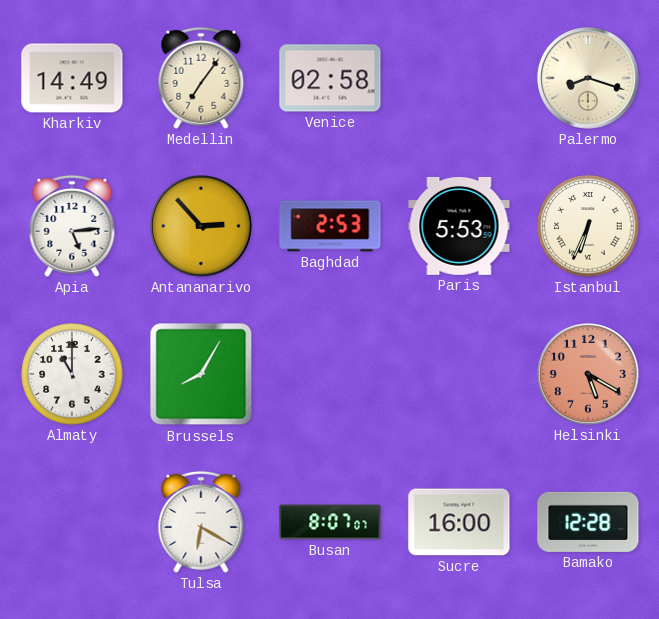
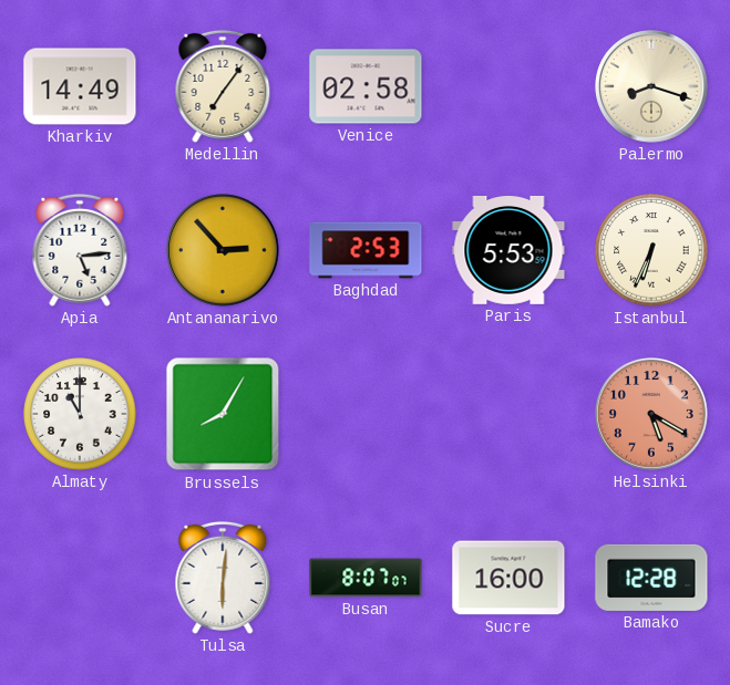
Tulsa: 6:20 -> 6:01
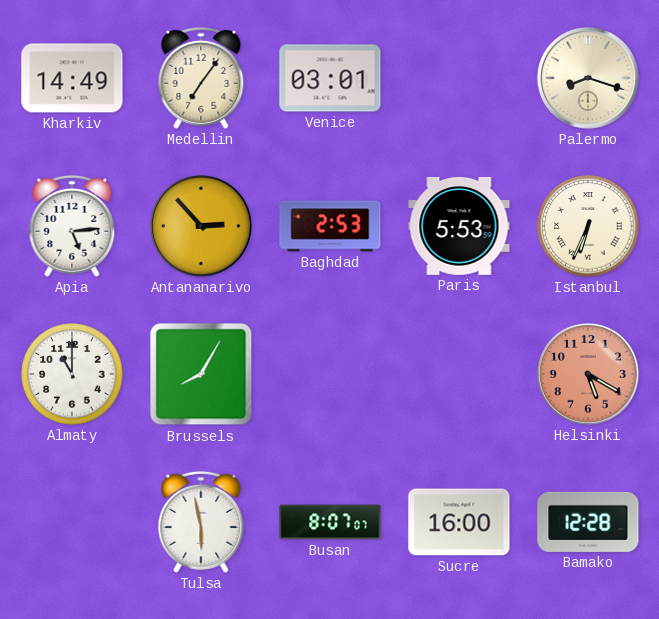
Venice: 02:58 -> 03:01
Tulsa: 6:01 -> 5:58
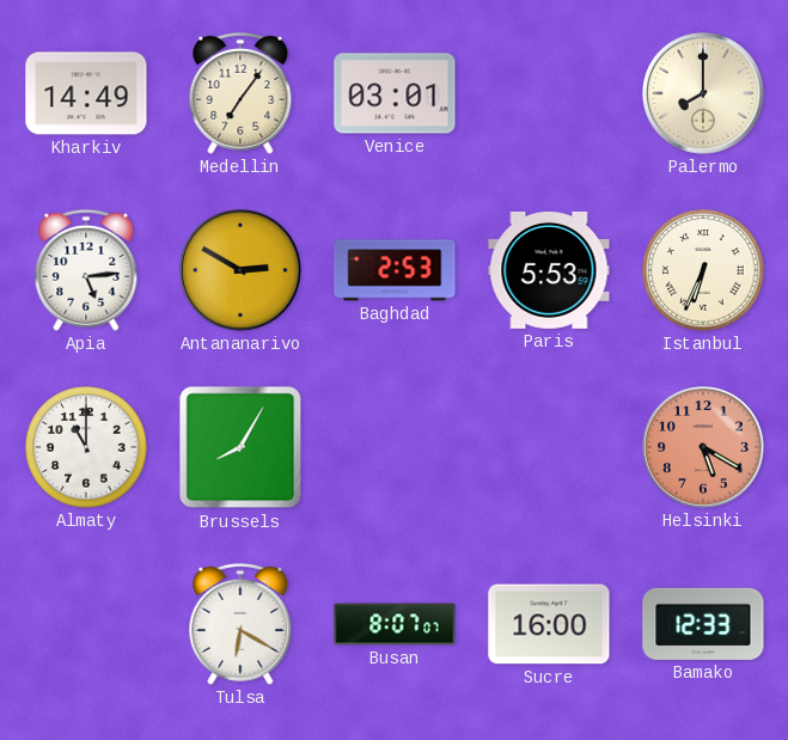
Palermo: 8:18 -> 8:00
Antananarivo: 2:53 -> 2:50
Tulsa: 5:58 -> 6:20
Bamako: 12:28 -> 12:33
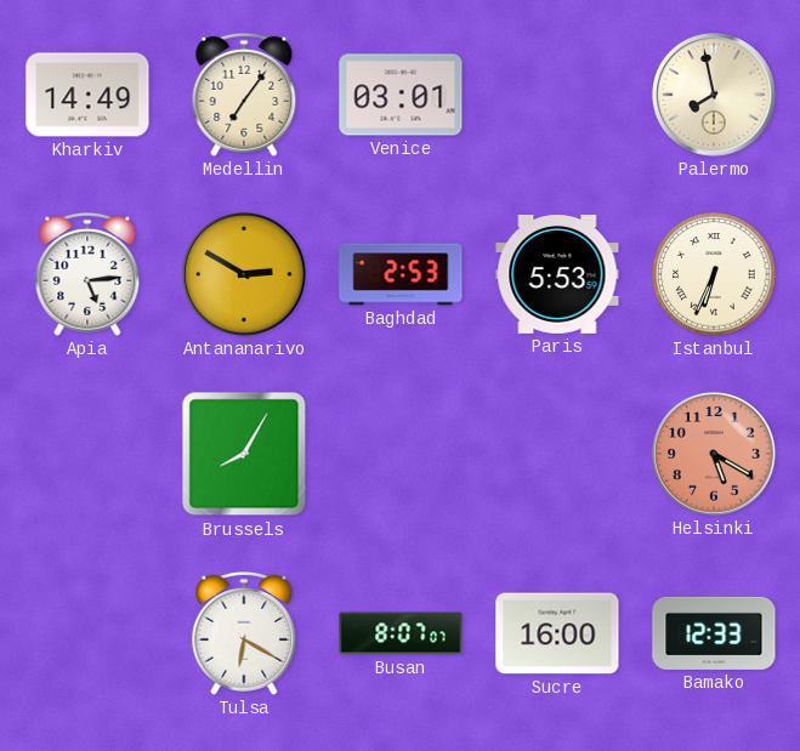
Palermo: 8:00 -> 7:58
Almaty: 11:00 -> none
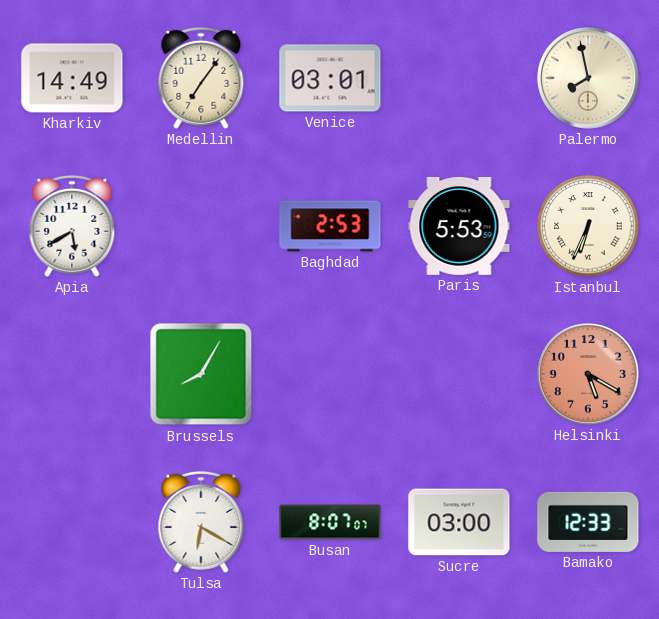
Apia: 5:14 -> 5:40
Antananarivo: 2:50 -> none
Sucre: 16:00 -> 03:00
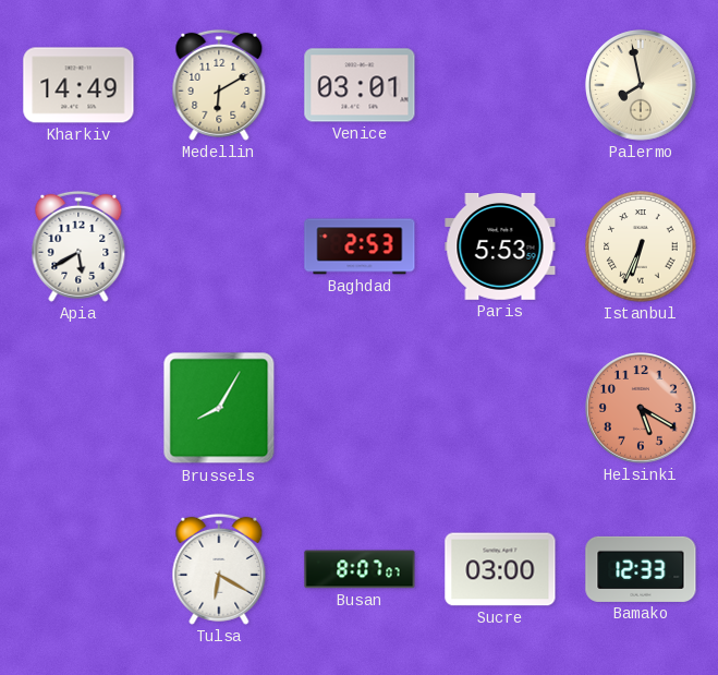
Medellin: 7:06 -> 6:10
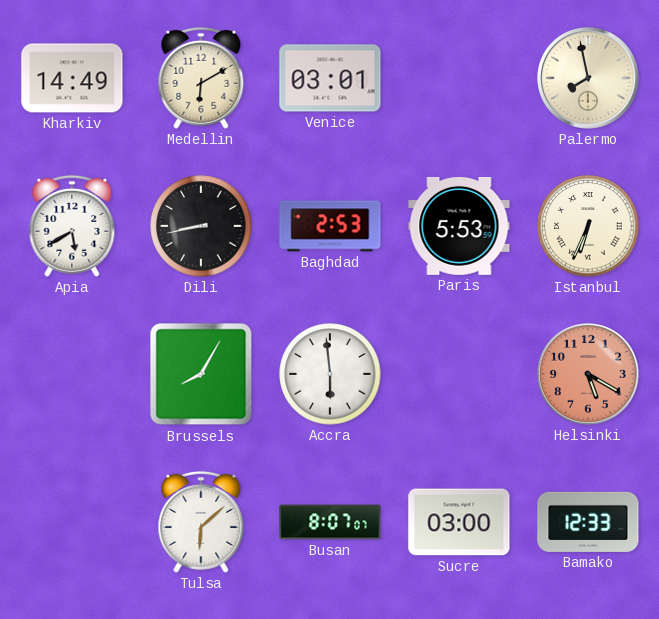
Dili: none -> 8:43
Accra: none -> 5:59
Tulsa: 6:20 -> 6:08
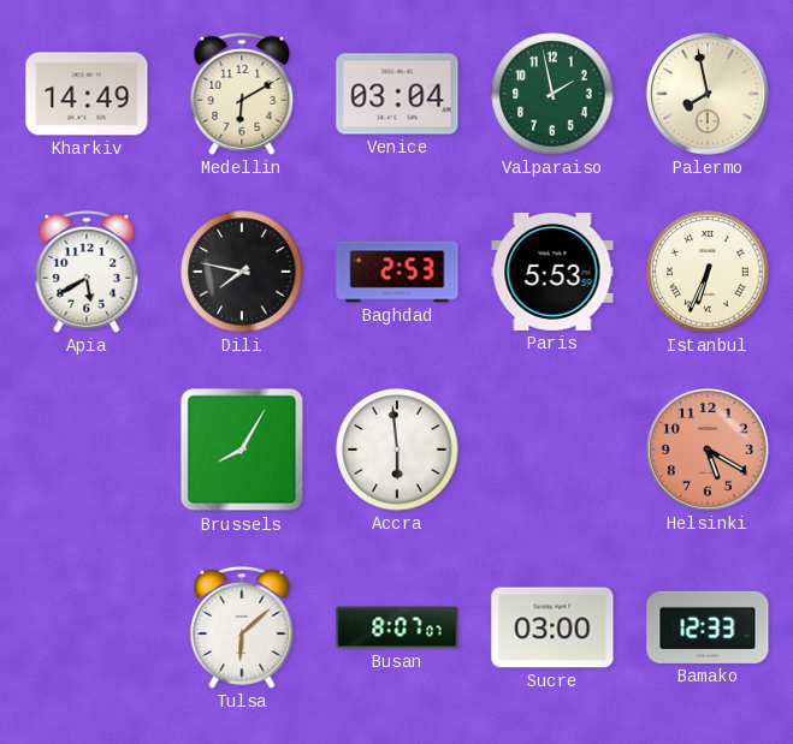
Venice: 03:01 -> 03:04
Valparaiso: none -> 1:58
Dili: 8:43 -> 7:47
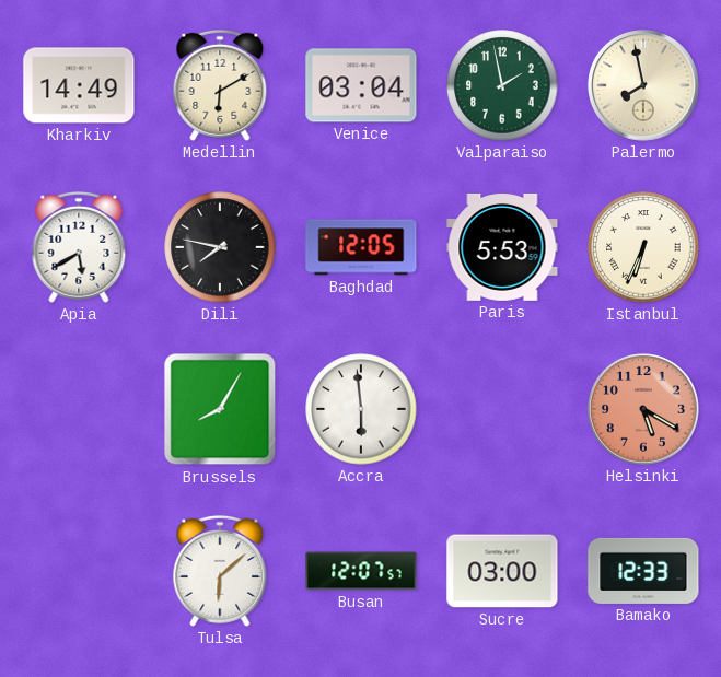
Baghdad: 2:53 -> 12:05
Busan: 8:07 -> 12:07
